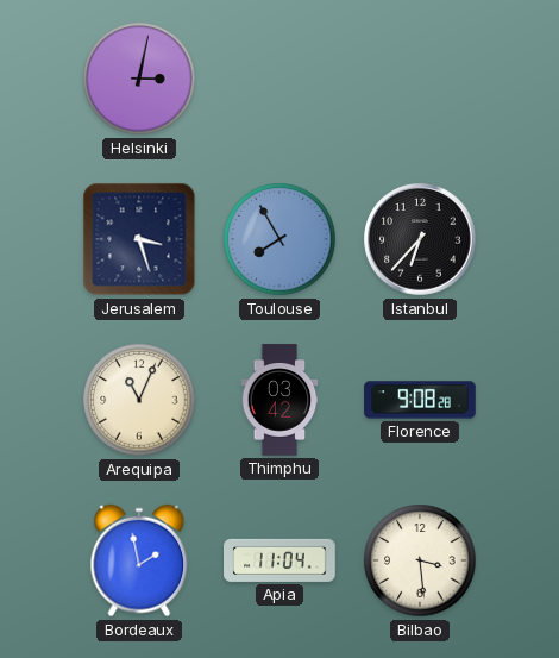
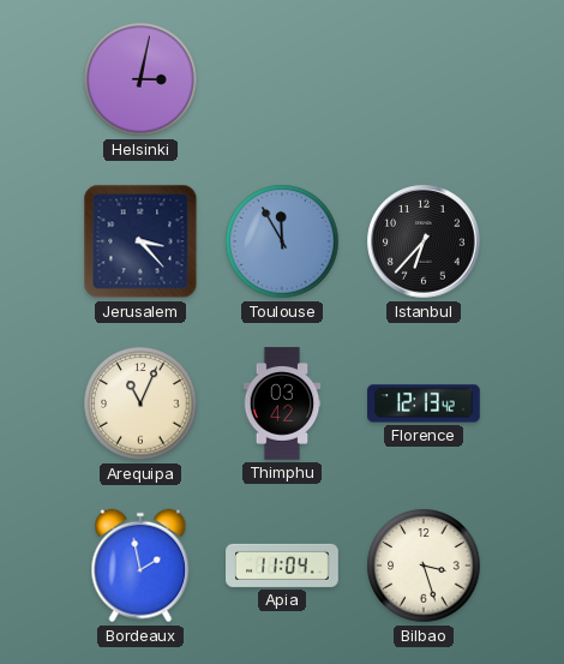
Jerusalem: 3:27 -> 3:23
Toulouse: 7:55 -> 11:55
Florence: 9:08 -> 12:13
Bilbao: 3:29 -> 3:27
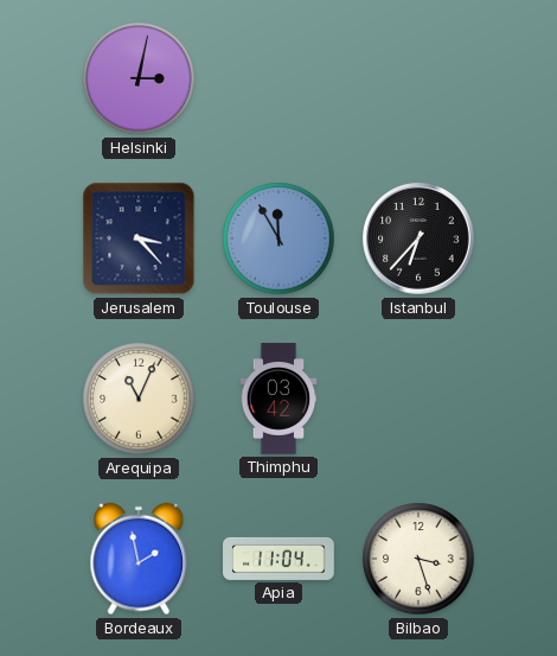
Florence: 12:13 -> none
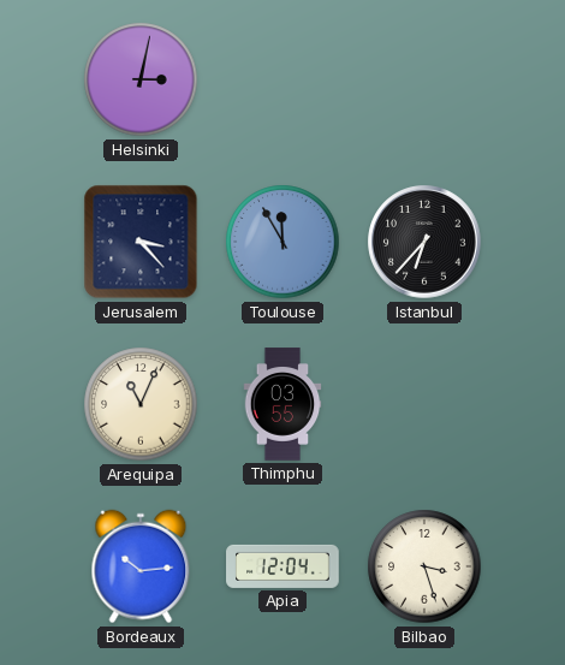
Thimphu: 03:42 -> 03:55
Bordeaux: 1:58 -> 10:14
Apia: 11:04 -> 12:04
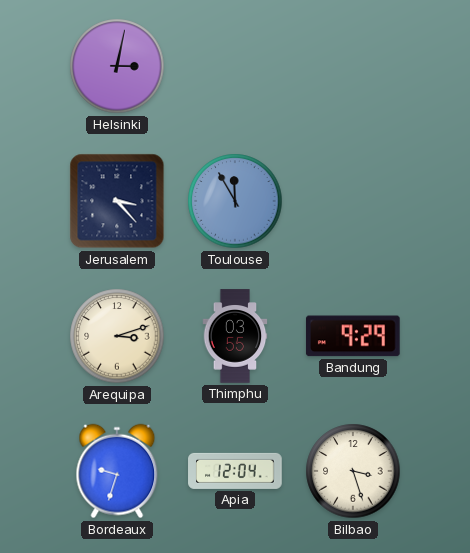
Istanbul: 6:37 -> none
Arequipa: 11:04 -> 3:12
Bandung: none -> 9:29
Bordeaux: 10:14 -> 9:33
